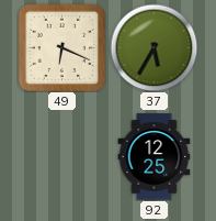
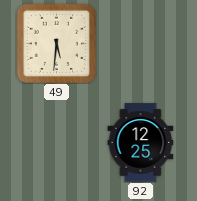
49: 6:19 -> 5:31
37: 5:35 -> none
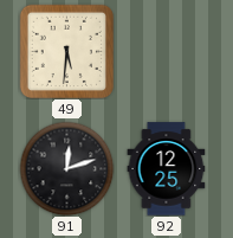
91: none -> 12:12
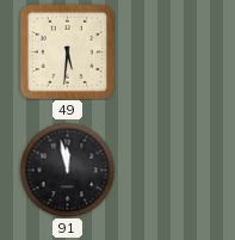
91: 12:12 -> 11:58
92: 12:25 -> none
